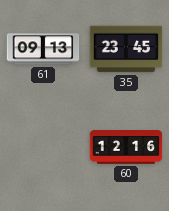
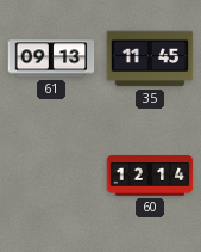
35: 23:45 -> 11:45
60: 12:16 -> 12:14
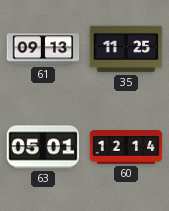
35: 11:45 -> 11:25
63: none -> 05:01
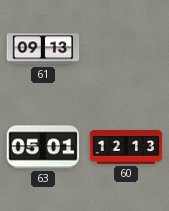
35: 11:25 -> none
60: 12:14 -> 12:13
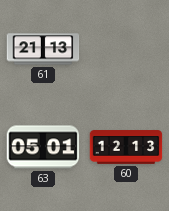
61: 09:13 -> 21:13
